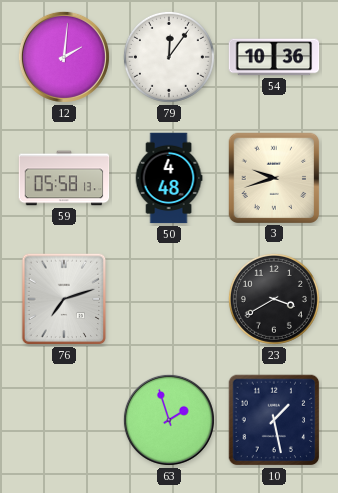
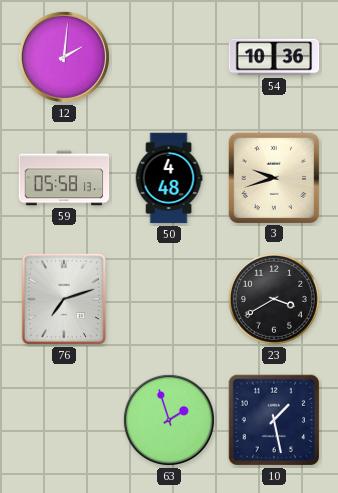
79: 12:06 -> none
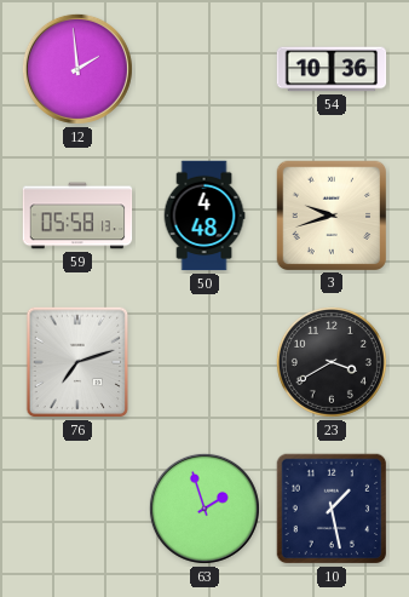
12: 2:01 -> 1:59
